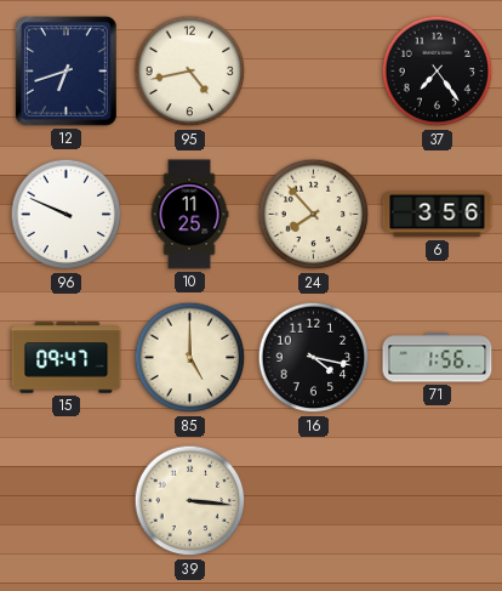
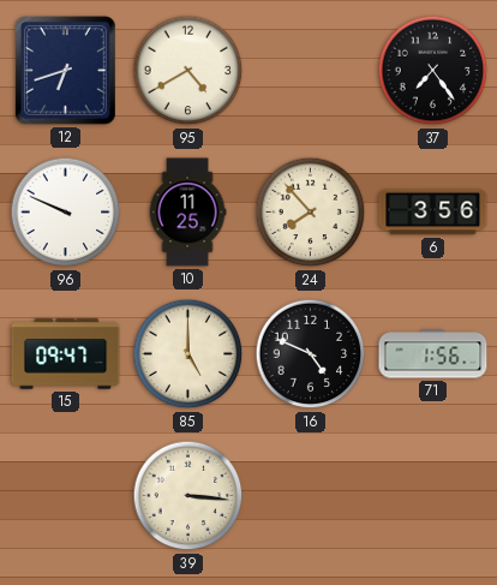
95: 4:43 -> 4:40
16: 4:17 -> 4:49
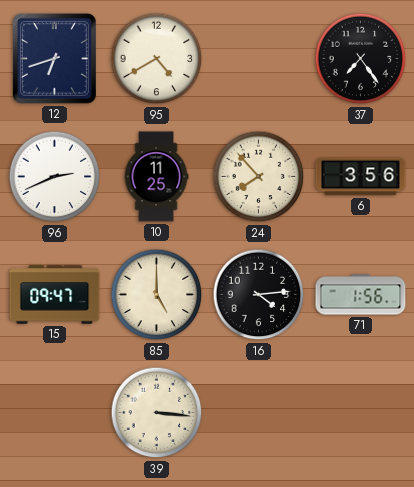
96: 9:49 -> 2:41
16: 4:49 -> 4:14
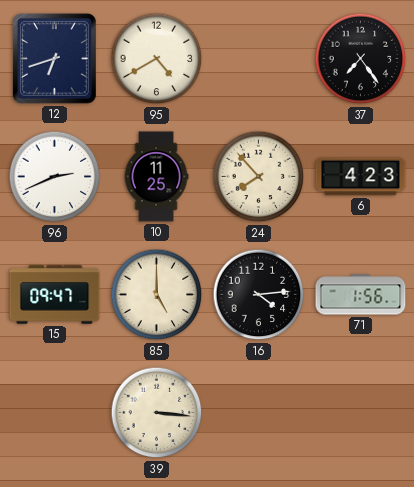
6: 3:56 -> 4:23
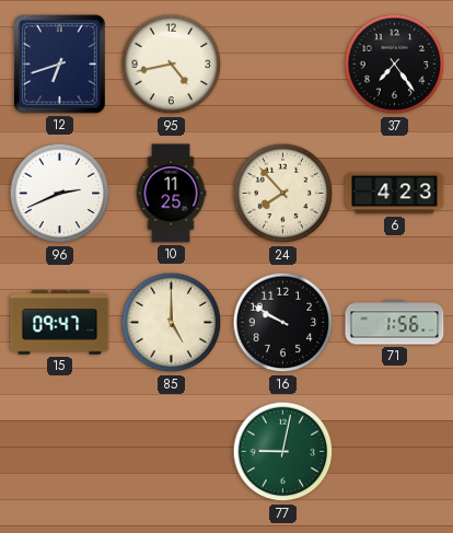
95: 4:40 -> 4:43
16: 4:14 -> 9:50
39: 3:16 -> none
77: none -> 9:02
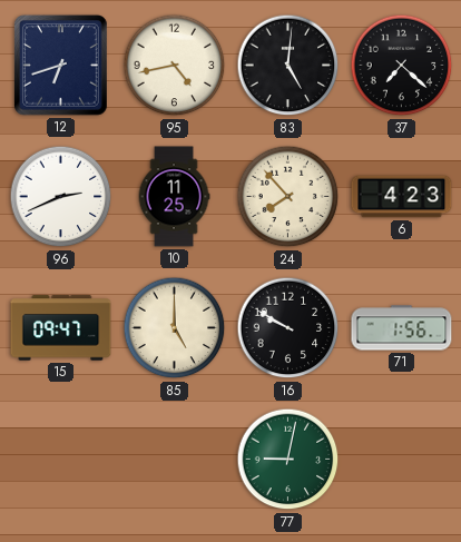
83: none -> 5:01
37: 7:24 -> 7:22
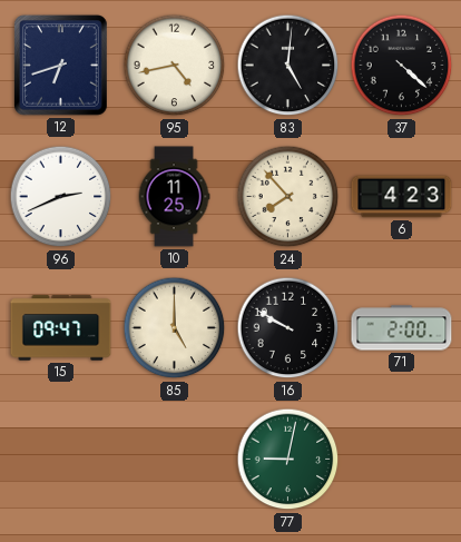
37: 7:22 -> 4:22
71: 1:56 -> 2:00
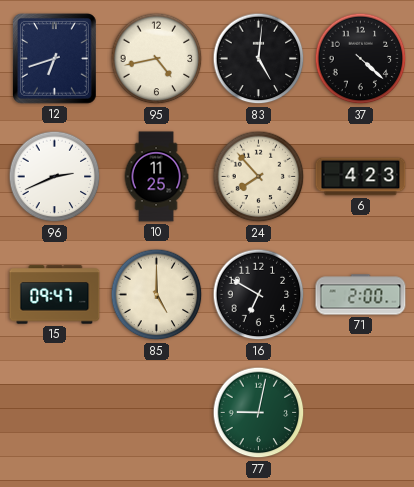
16: 9:50 -> 6:50
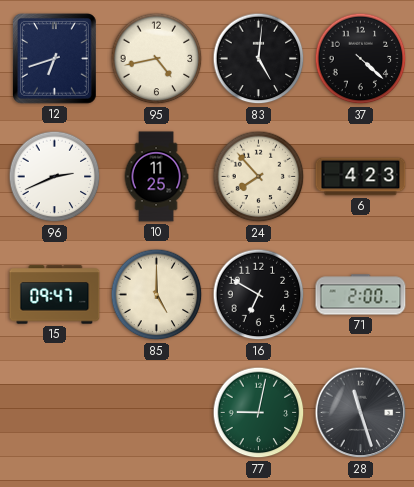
28: none -> 11:27
